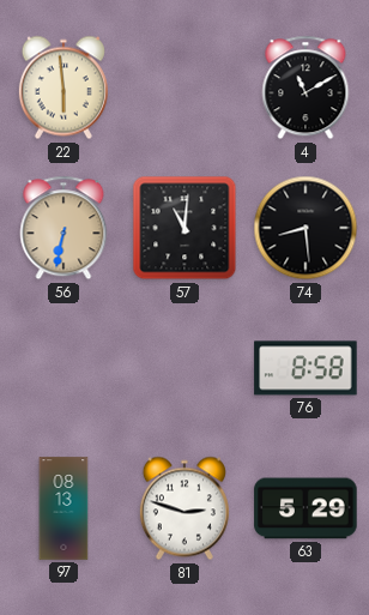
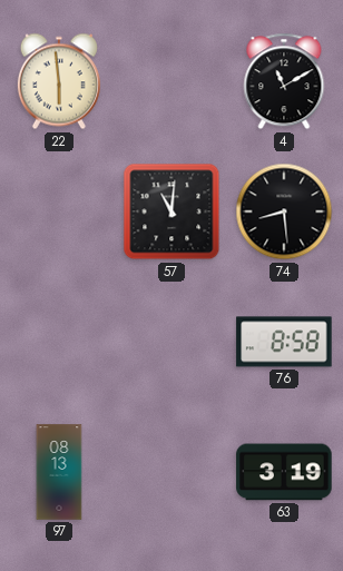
56: 6:32 -> none
81: 2:48 -> none
63: 5:29 -> 3:19
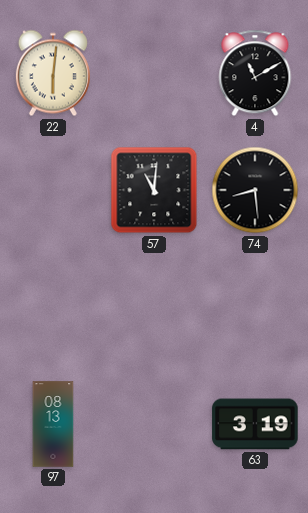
22: 5:59 -> 6:01
76: 8:58 -> none
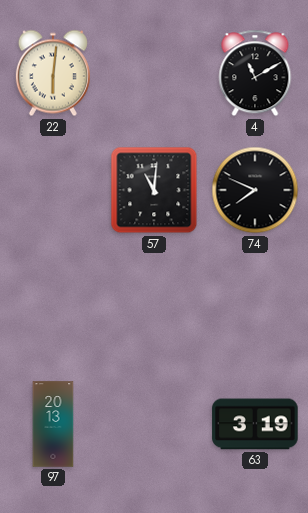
74: 8:29 -> 7:49
97: 08:13 -> 20:13
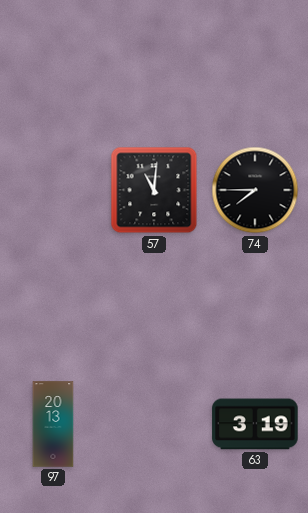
22: 6:01 -> none
4: 11:10 -> none
74: 7:49 -> 7:45
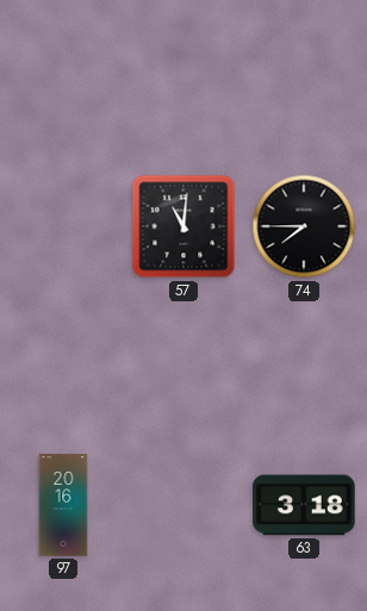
97: 20:13 -> 20:16
63: 3:19 -> 3:18
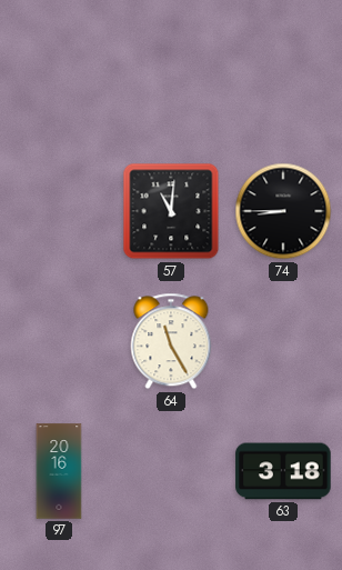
74: 7:45 -> 8:45
64: none -> 11:25
